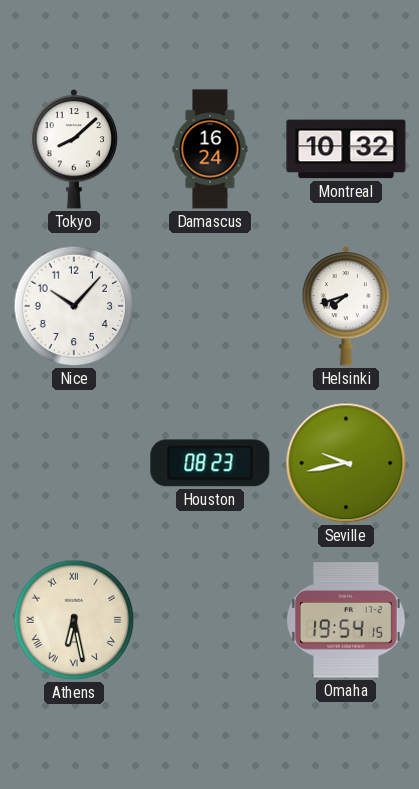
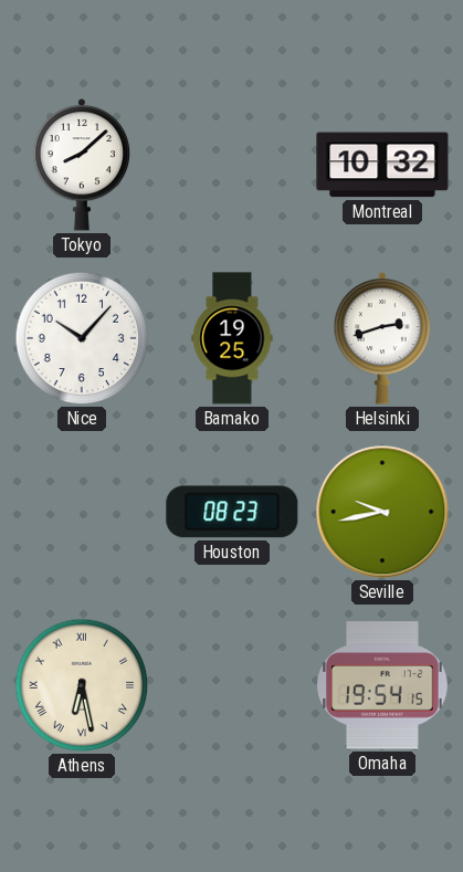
Damascus: 16:24 -> none
Bamako: none -> 19:25
Helsinki: 7:42 -> 2:42
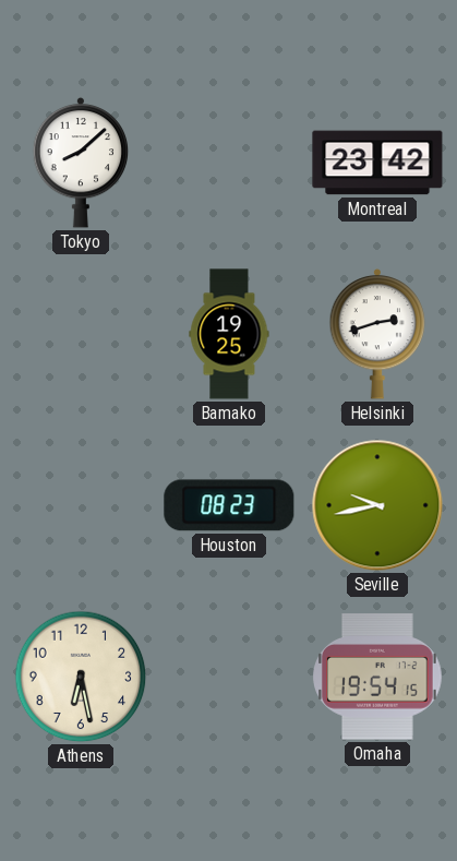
Montreal: 10:32 -> 23:42
Nice: 10:07 -> none
Athens numerals: Roman -> Arabic
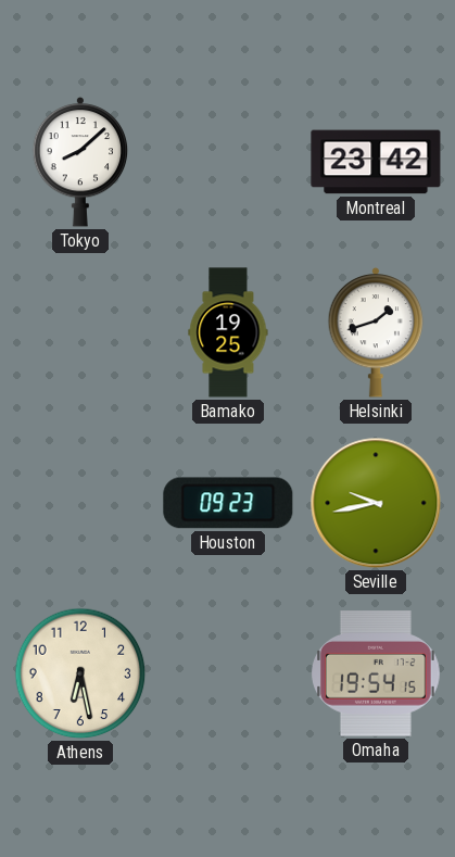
Helsinki: 2:42 -> 1:42
Houston: 08:23 -> 09:23
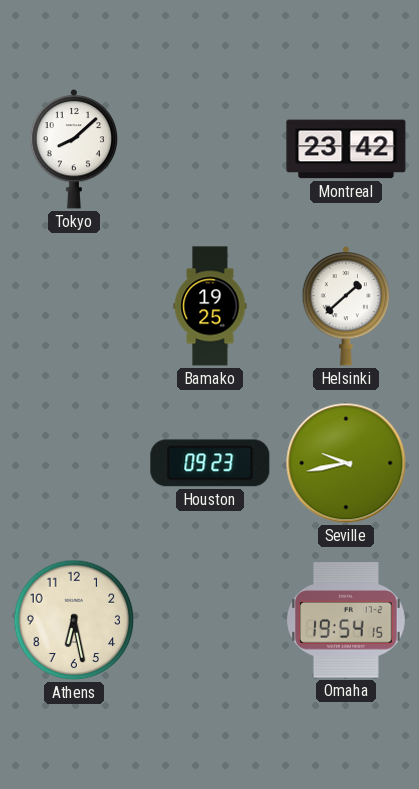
Helsinki: 1:42 -> 1:38
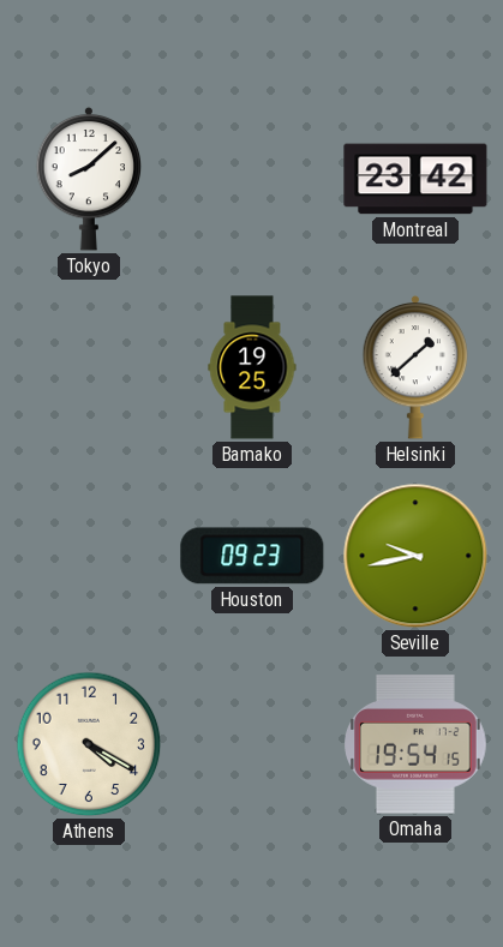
Athens: 6:28 -> 4:20
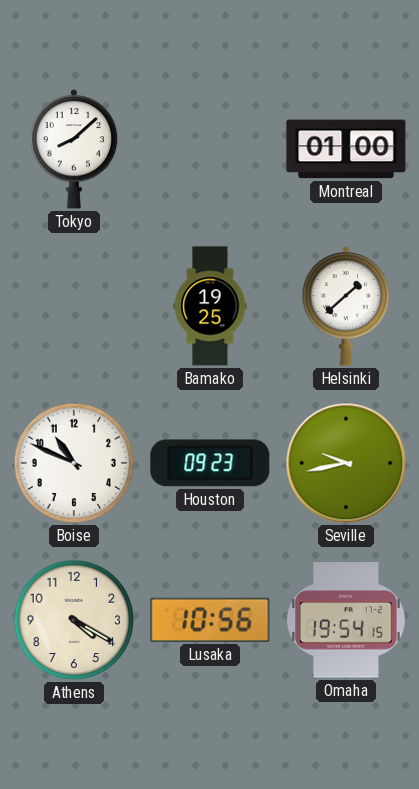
Montreal: 23:42 -> 01:00
Boise: none -> 10:49
Lusaka: none -> 10:56
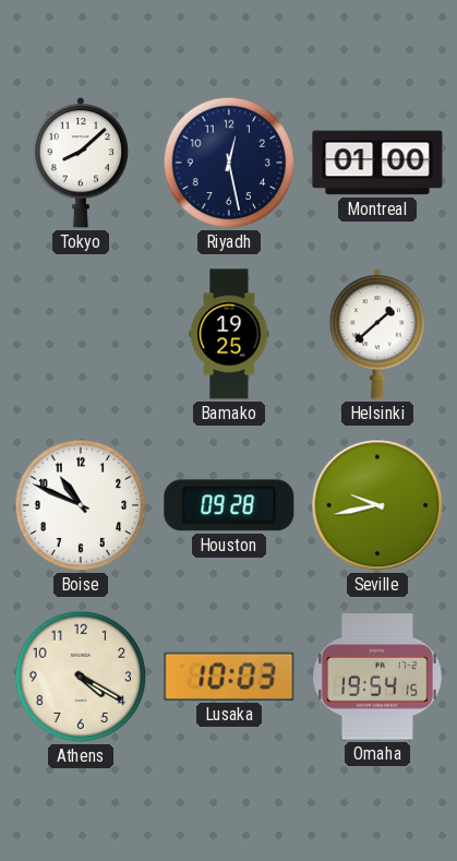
Riyadh: none -> 12:28
Houston: 09:23 -> 09:28
Lusaka: 10:56 -> 10:03
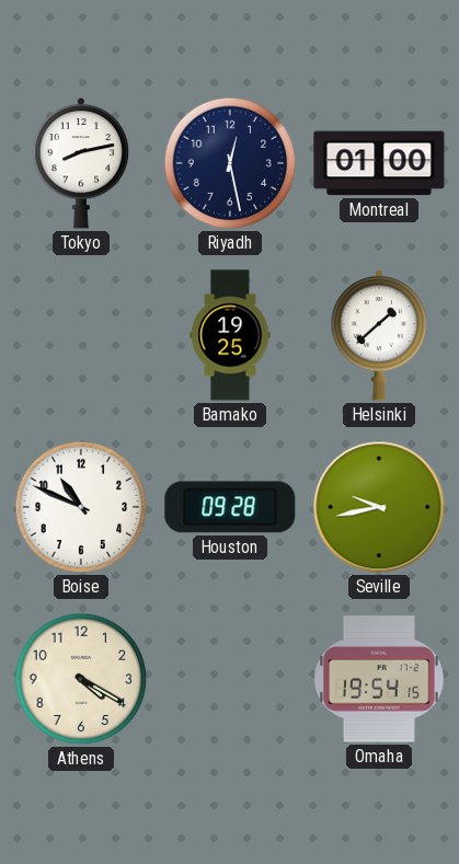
Tokyo: 8:08 -> 8:13
Lusaka: 10:03 -> none
